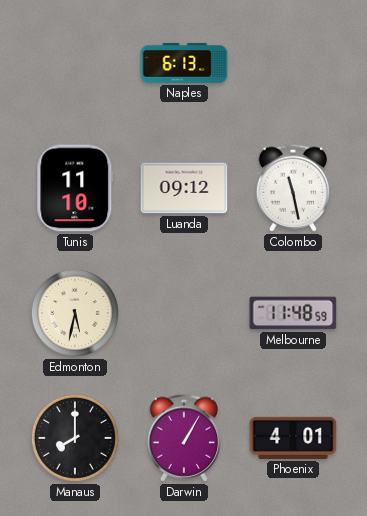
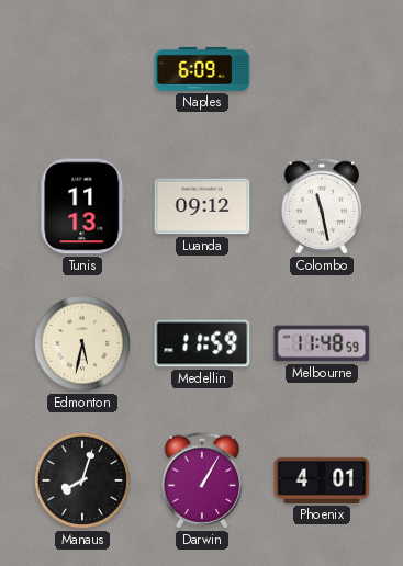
Naples: 6:13 -> 6:09
Tunis: 11:10 -> 11:13
Medellin: none -> 11:59
Manaus: 8:00 -> 8:03
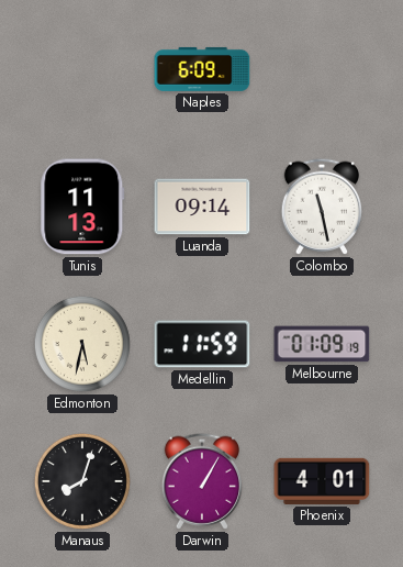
Luanda: 09:12 -> 09:14
Melbourne: 11:48 -> 01:09
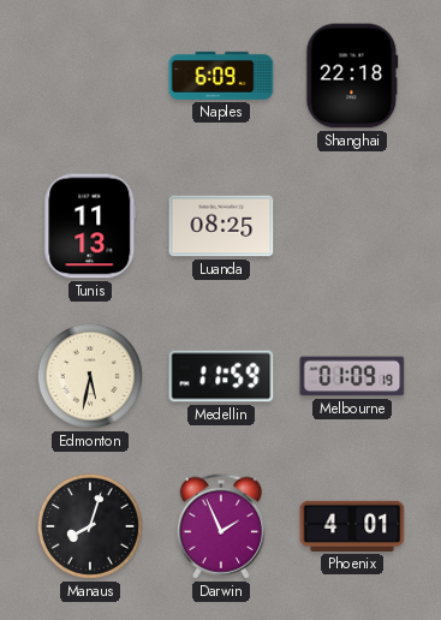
Shanghai: none -> 22:18
Luanda: 09:14 -> 08:25
Colombo: 11:28 -> none
Darwin: 1:05 -> 1:56
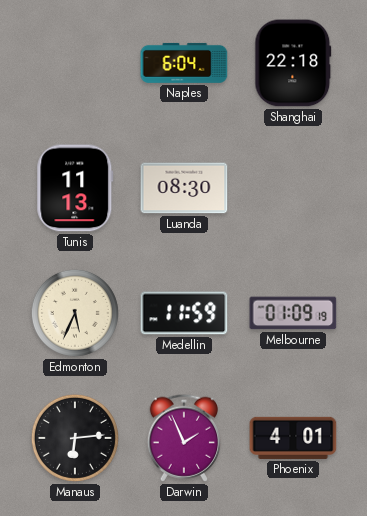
Naples: 6:09 -> 6:04
Luanda: 08:25 -> 08:30
Edmonton: 5:32 -> 5:34
Manaus: 8:03 -> 6:14
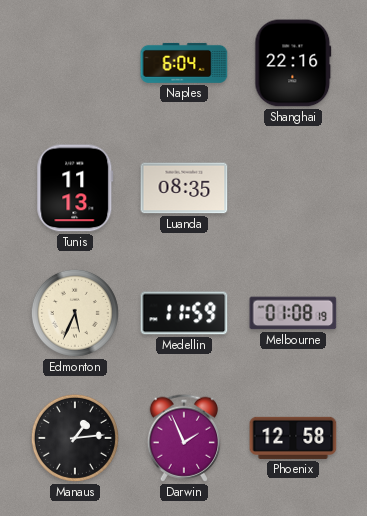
Shanghai: 22:18 -> 22:16
Luanda: 08:30 -> 08:35
Melbourne: 01:09 -> 01:08
Manaus: 6:14 -> 1:14
Phoenix: 4:01 -> 12:58
